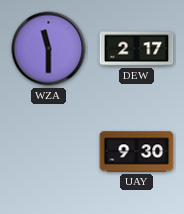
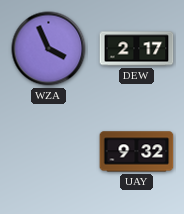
WZA: 11:30 -> 3:56
UAY: 9:30 -> 9:32
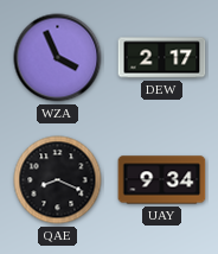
QAE: none -> 8:19
UAY: 9:32 -> 9:34
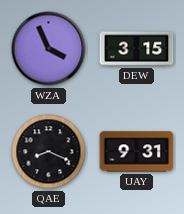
DEW: 2:17 -> 3:15
UAY: 9:34 -> 9:31
